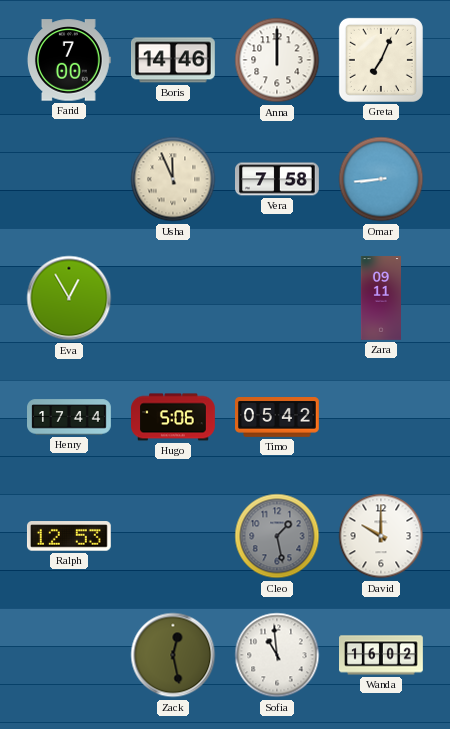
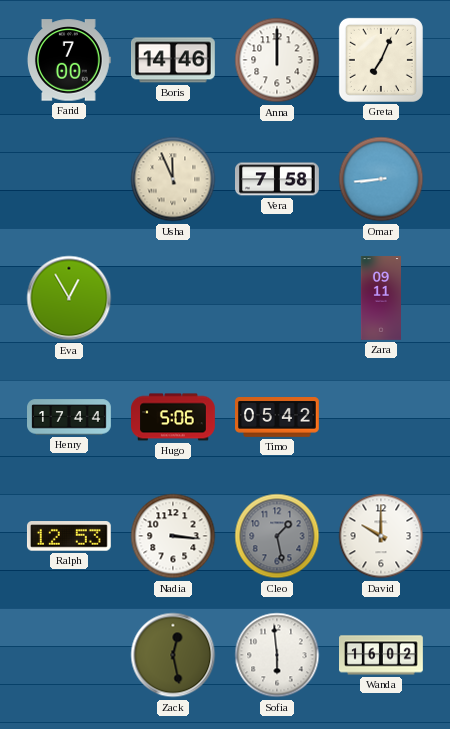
Nadia: none -> 3:16
Sofia: 10:59 -> 5:59
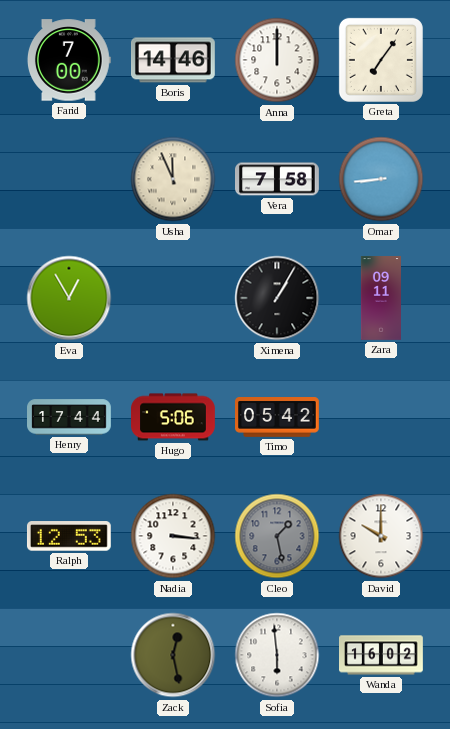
Greta: 7:04 -> 7:06
Ximena: none -> 1:05
